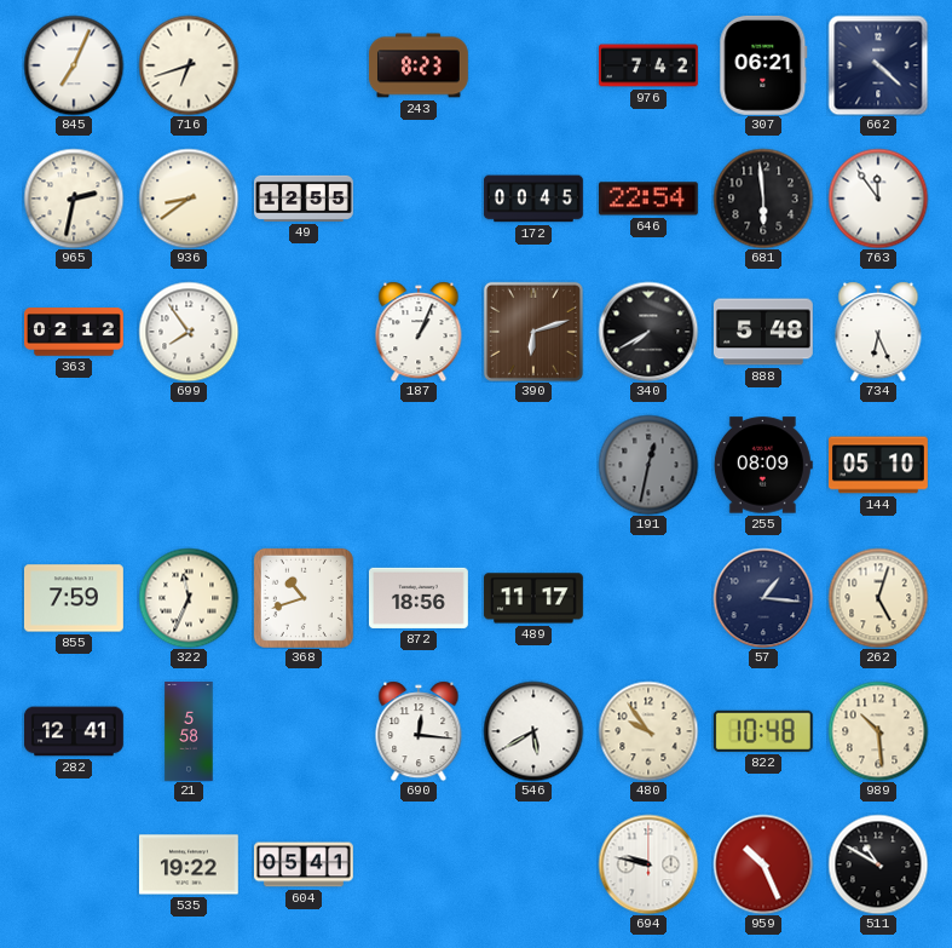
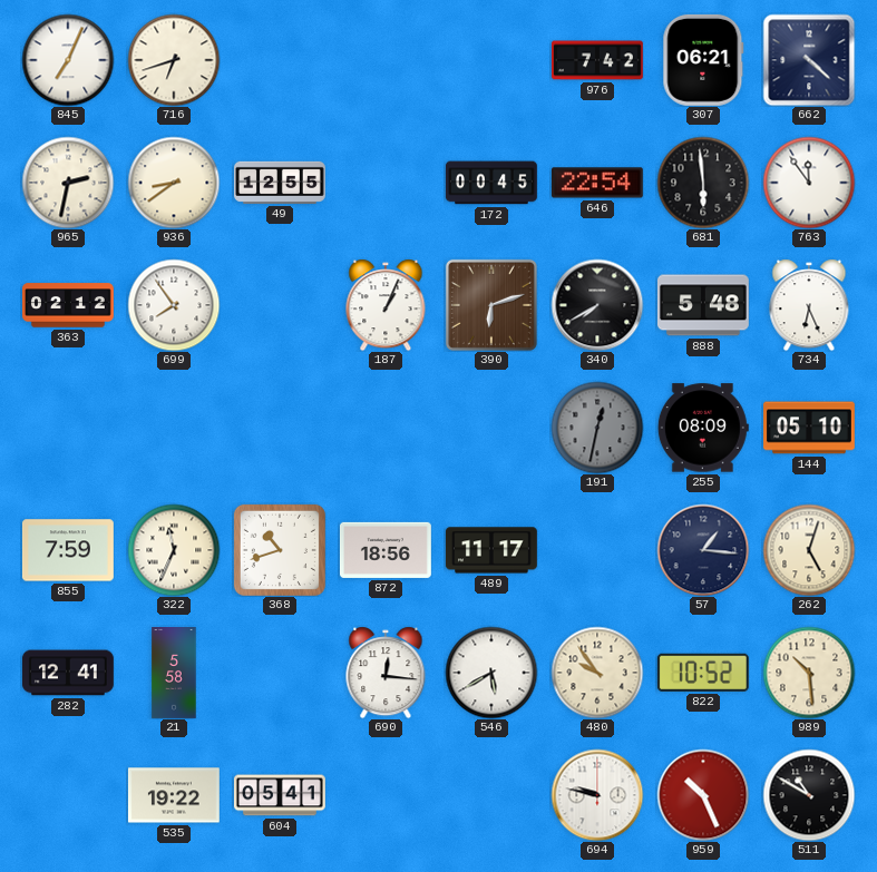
243: 8:23 -> none
822: 10:48 -> 10:52
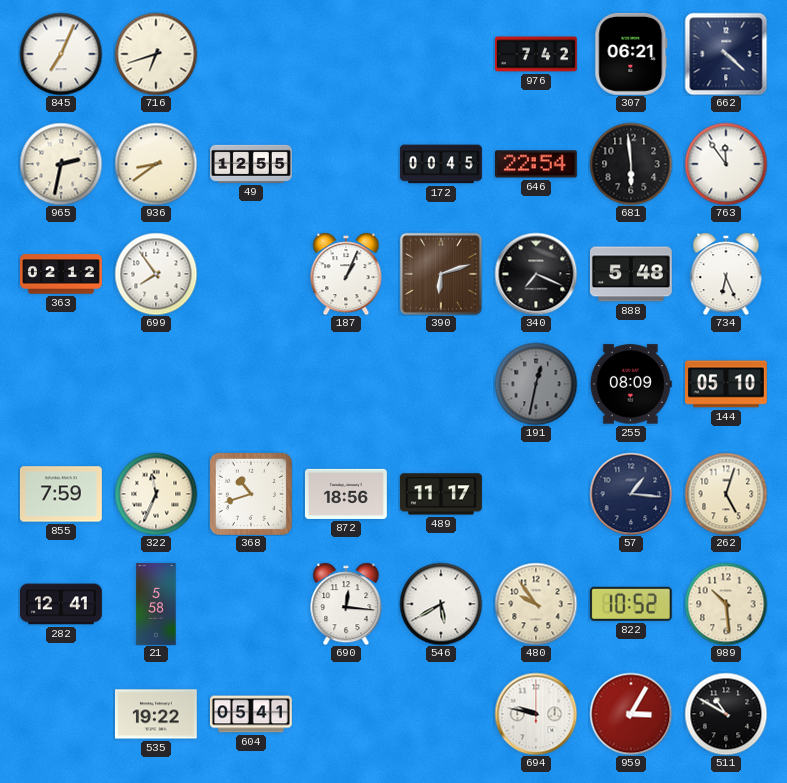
340: 7:40 -> 7:19
959: 10:26 -> 3:05
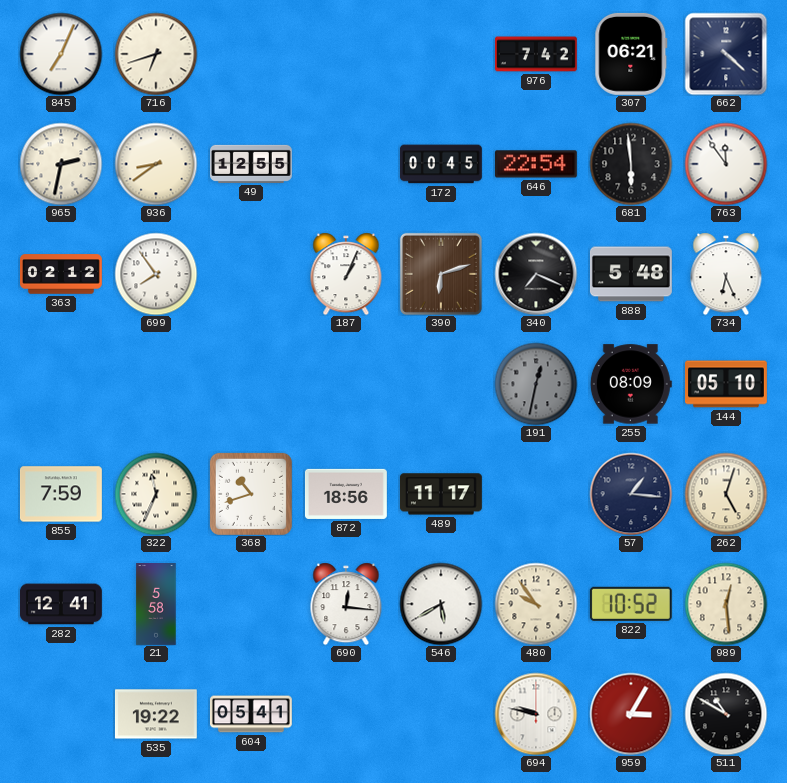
989: 10:29 -> 12:29
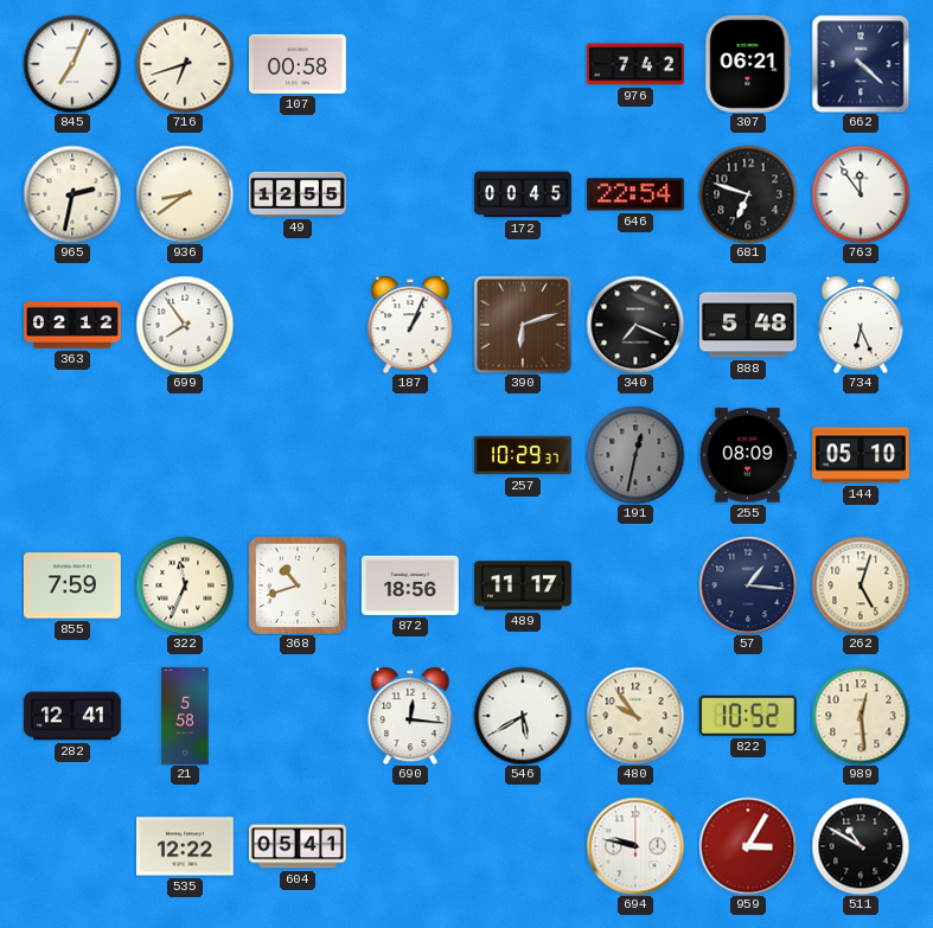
107: none -> 00:58
681: 5:59 -> 6:48
257: none -> 10:29
535: 19:22 -> 12:22
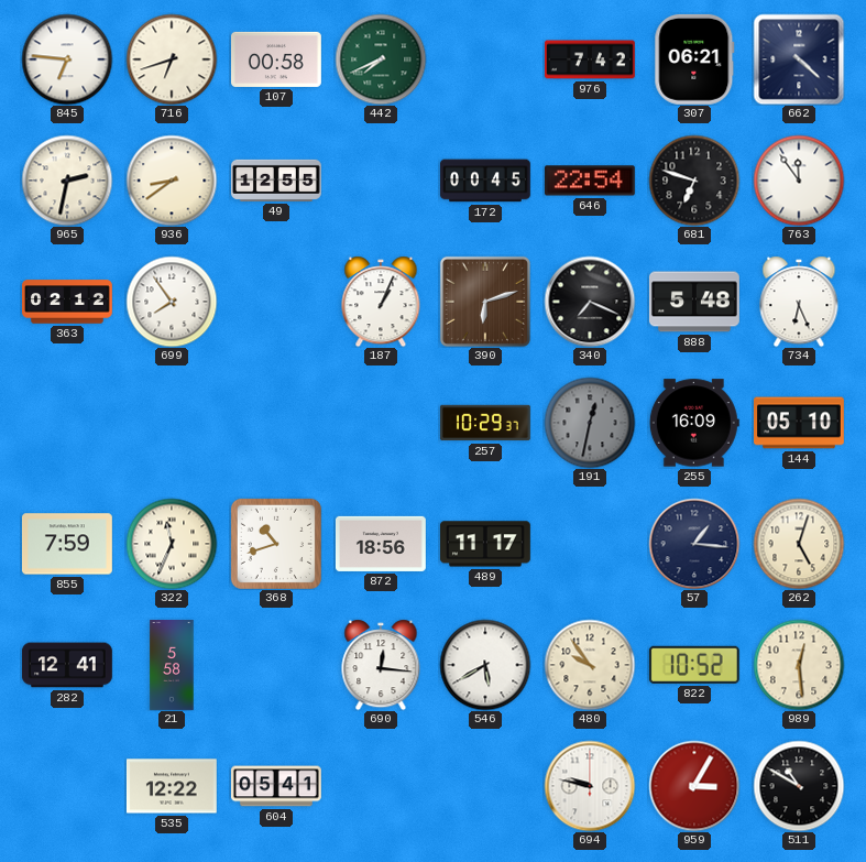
845: 7:04 -> 6:46
442: none -> 7:41
255: 08:09 -> 16:09
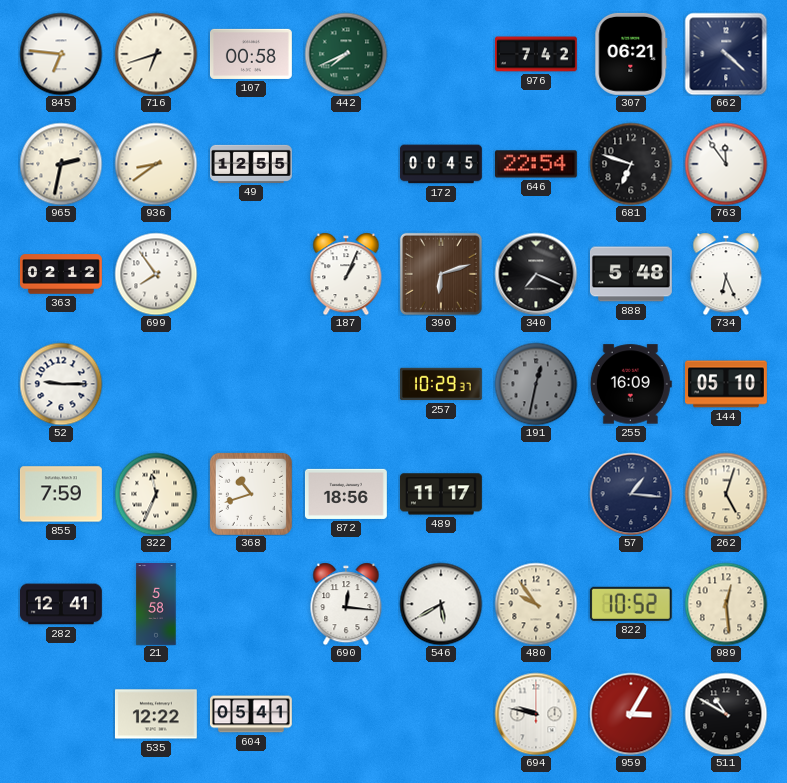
52: none -> 9:15
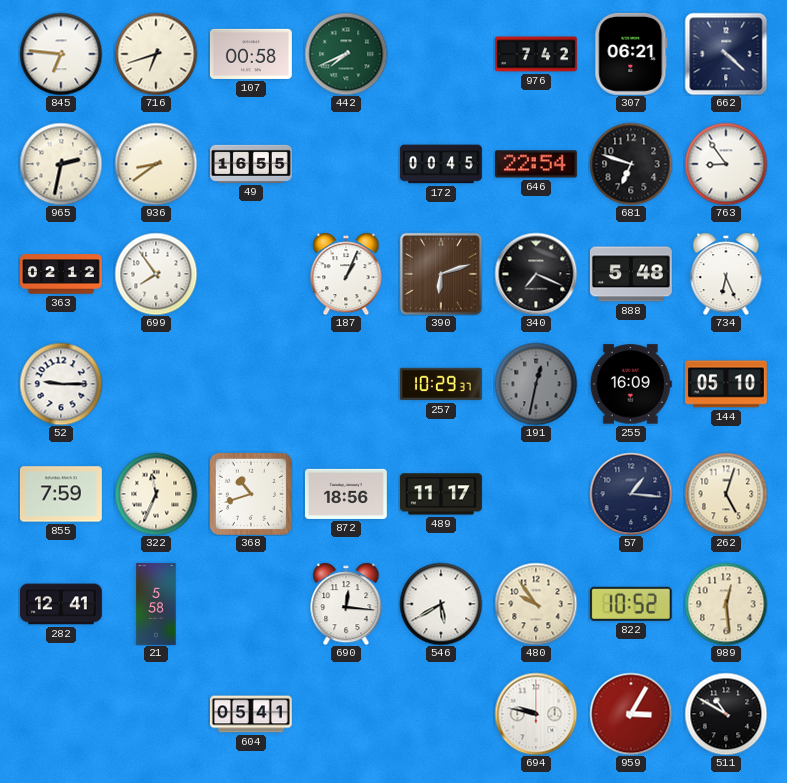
49: 12:55 -> 16:55
763: 11:54 -> 8:54
535: 12:22 -> none
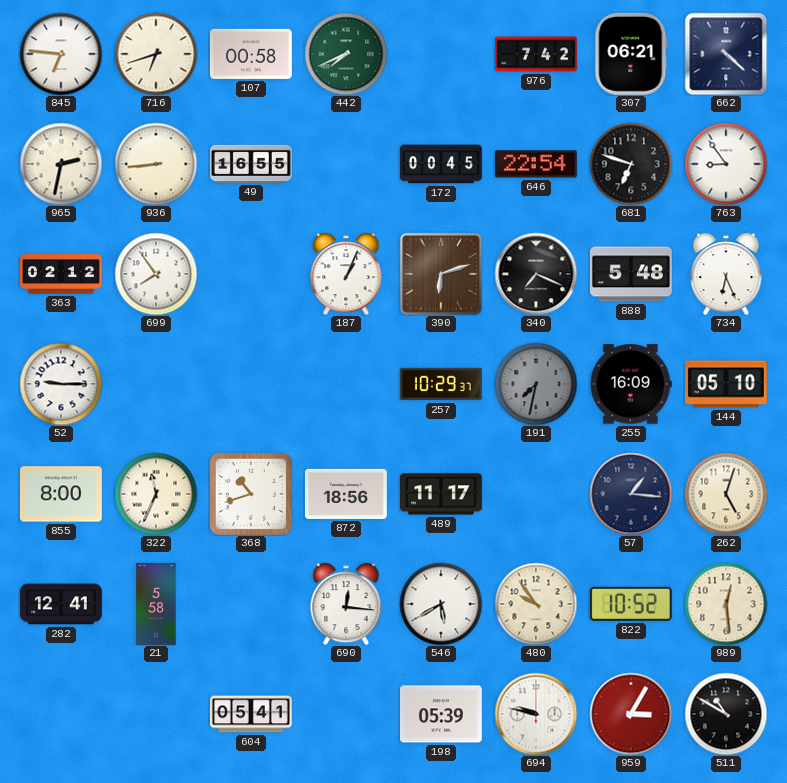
936: 8:39 -> 8:44
191: 12:32 -> 7:32
855: 7:59 -> 8:00
198: none -> 05:39
